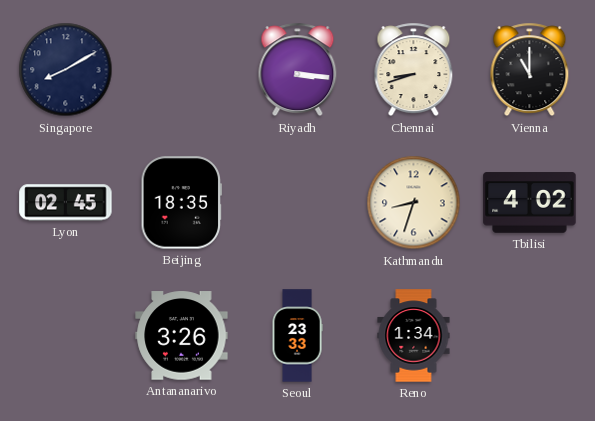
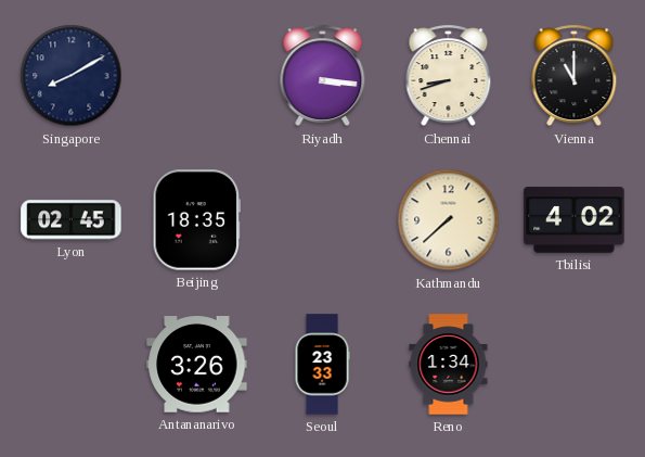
Kathmandu: 8:33 -> 7:38
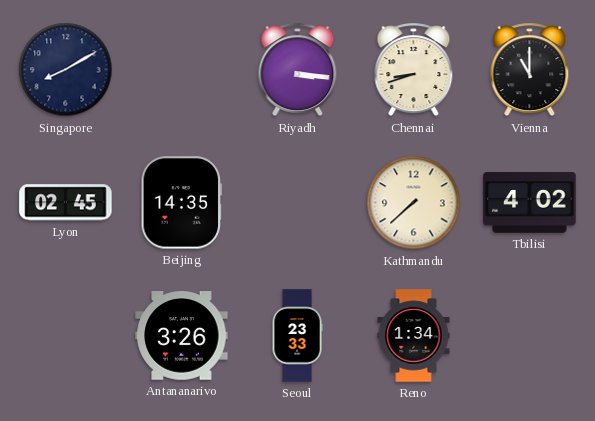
Beijing: 18:35 -> 14:35
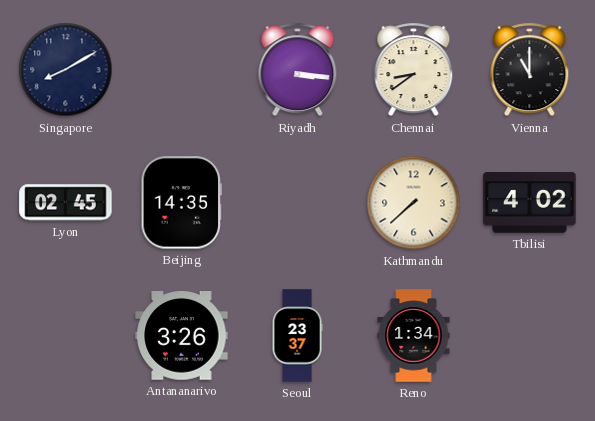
Chennai: 8:42 -> 8:39
Seoul: 23:33 -> 23:37
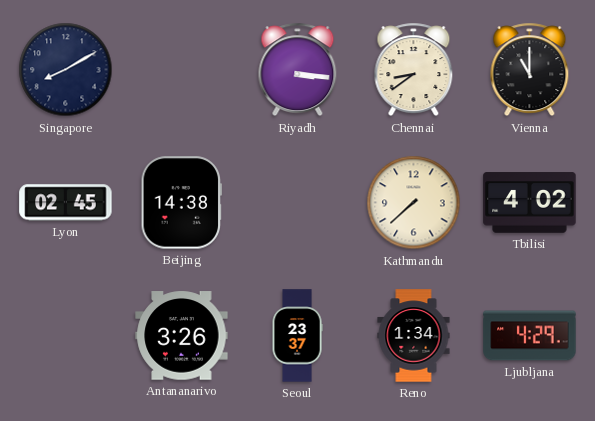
Beijing: 14:35 -> 14:38
Ljubljana: none -> 4:29
